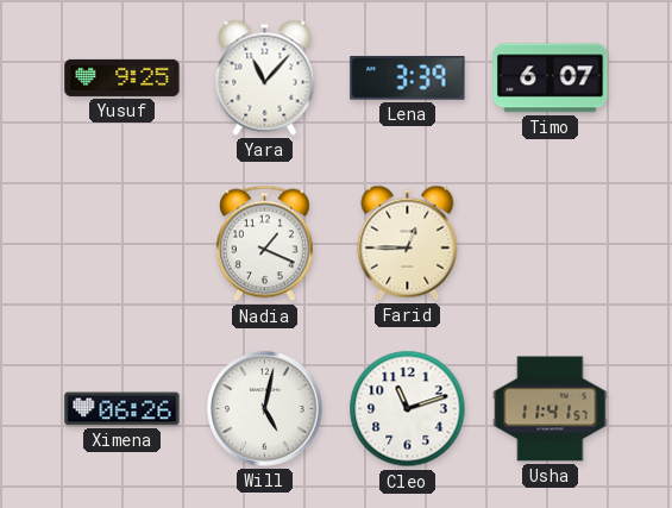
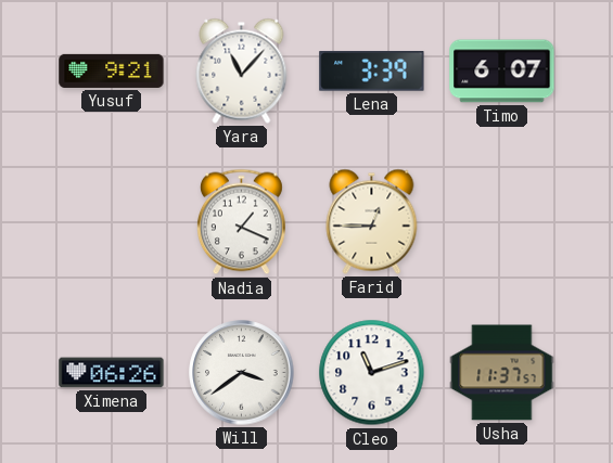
Yusuf: 9:25 -> 9:21
Will: 5:02 -> 3:39
Usha: 11:41 -> 11:37
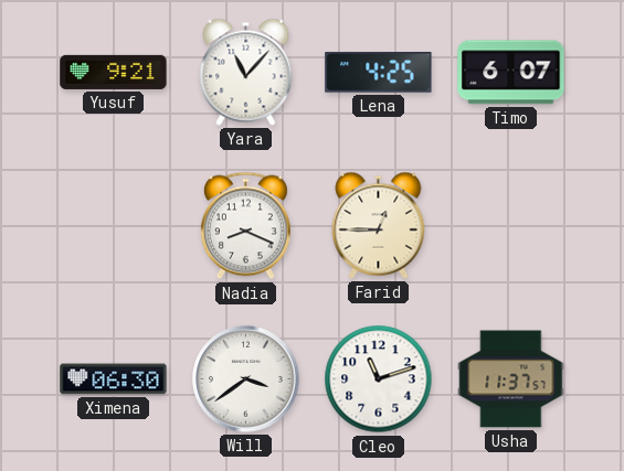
Lena: 3:39 -> 4:25
Nadia: 1:19 -> 8:19
Ximena: 06:26 -> 06:30
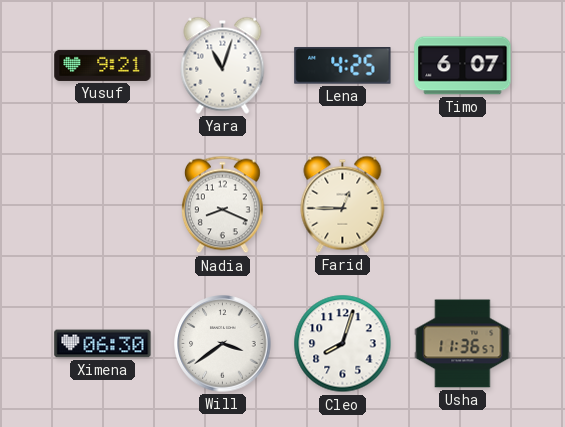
Yara: 11:07 -> 11:03
Cleo: 11:12 -> 8:03
Usha: 11:37 -> 11:36
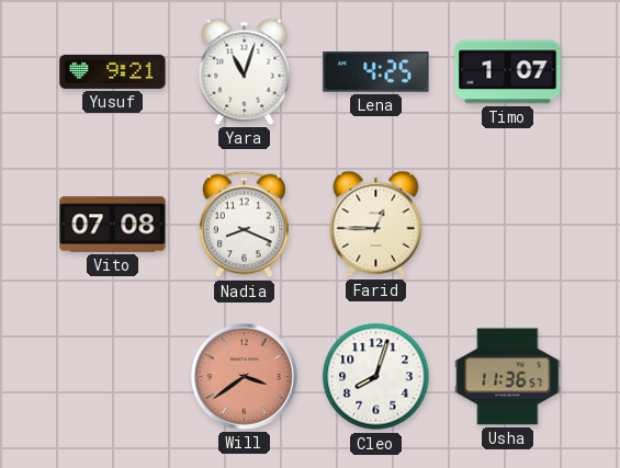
Timo: 6:07 -> 1:07
Vito: none -> 07:08
Ximena: 06:30 -> none
Will dial: white -> salmon
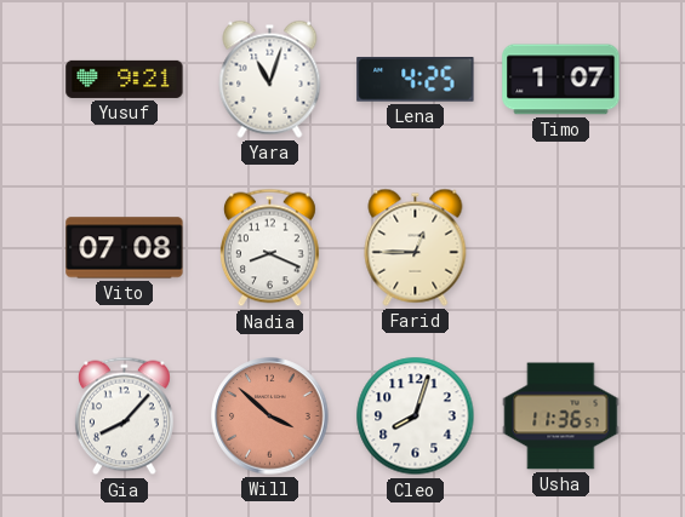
Gia: none -> 8:07
Will: 3:39 -> 3:52
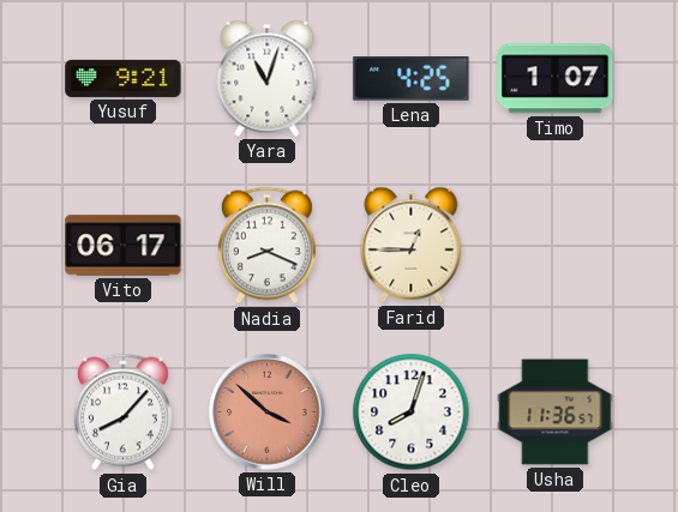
Vito: 07:08 -> 06:17
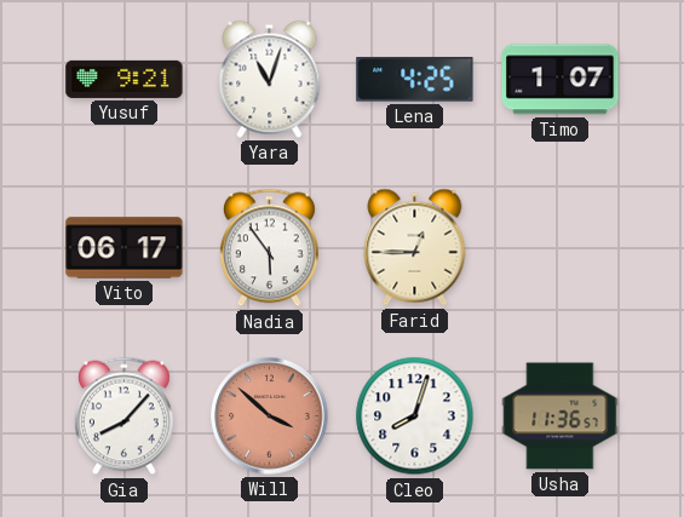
Nadia: 8:19 -> 5:54
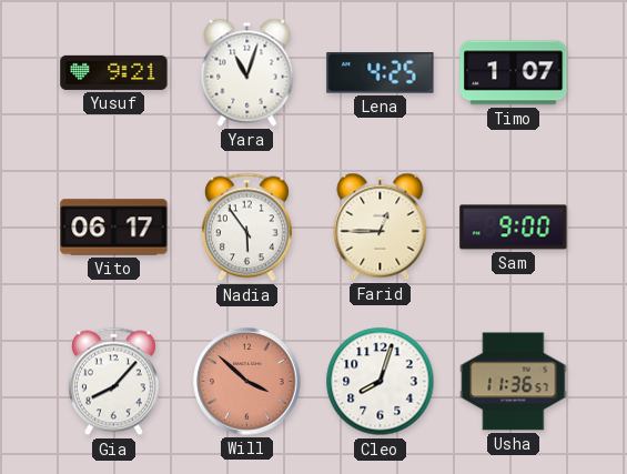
Sam: none -> 9:00
